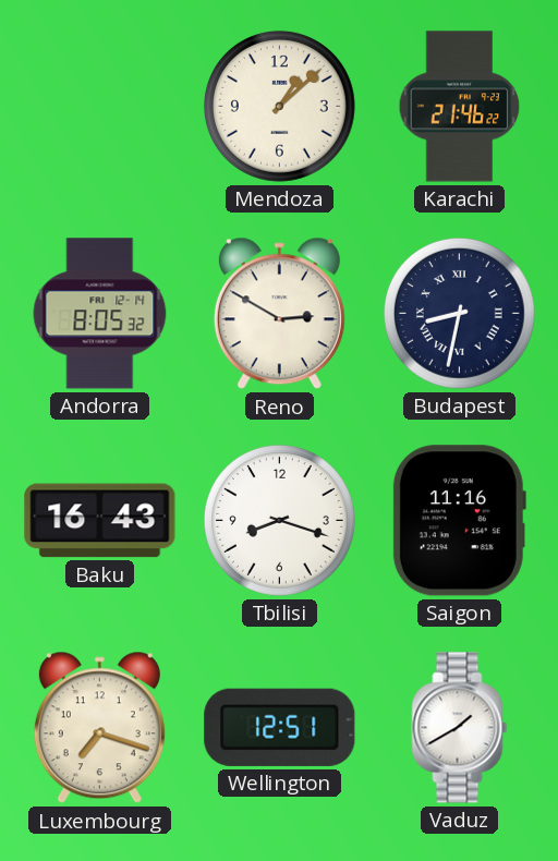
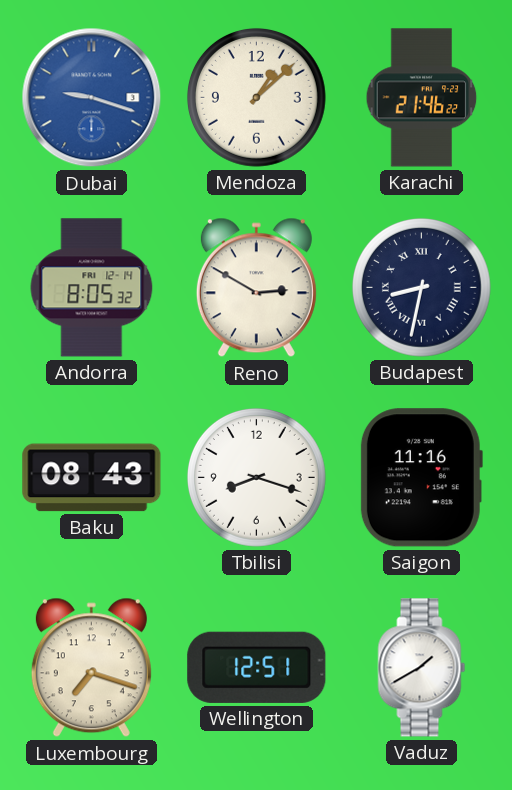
Dubai: none -> 9:18
Baku: 16:43 -> 08:43
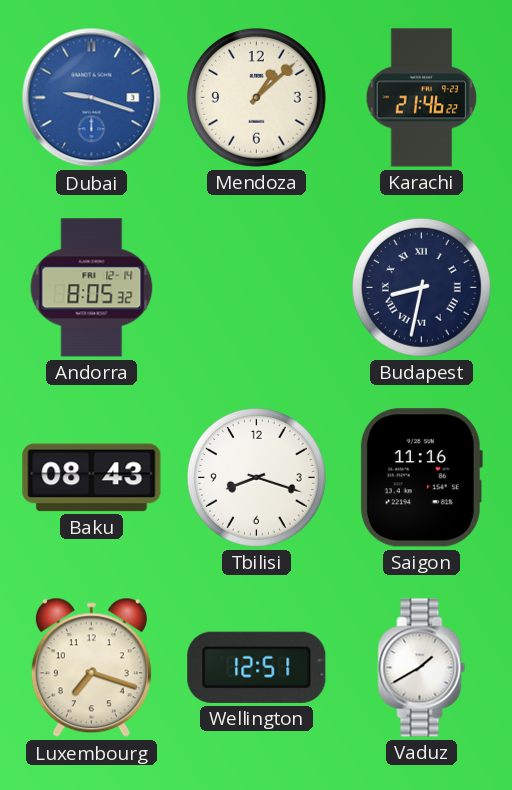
Reno: 2:50 -> none
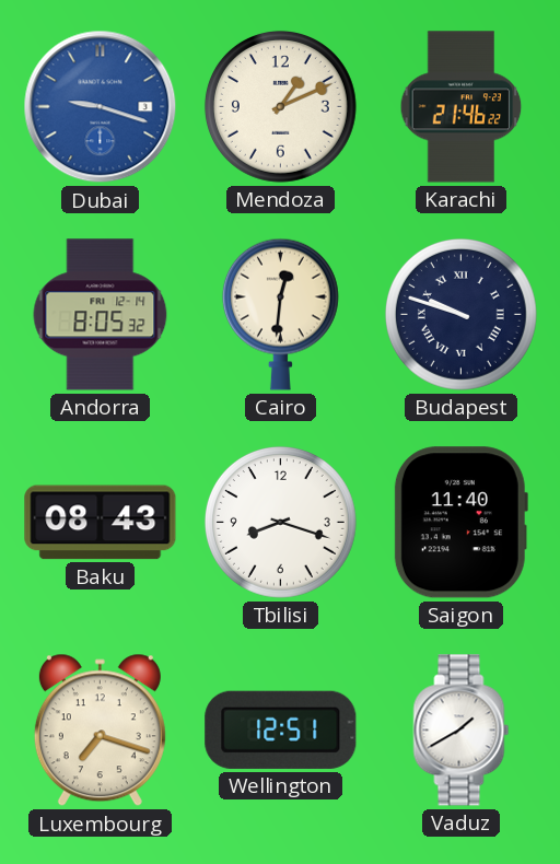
Mendoza: 1:08 -> 1:11
Cairo: none -> 12:31
Budapest: 8:32 -> 9:48
Saigon: 11:16 -> 11:40
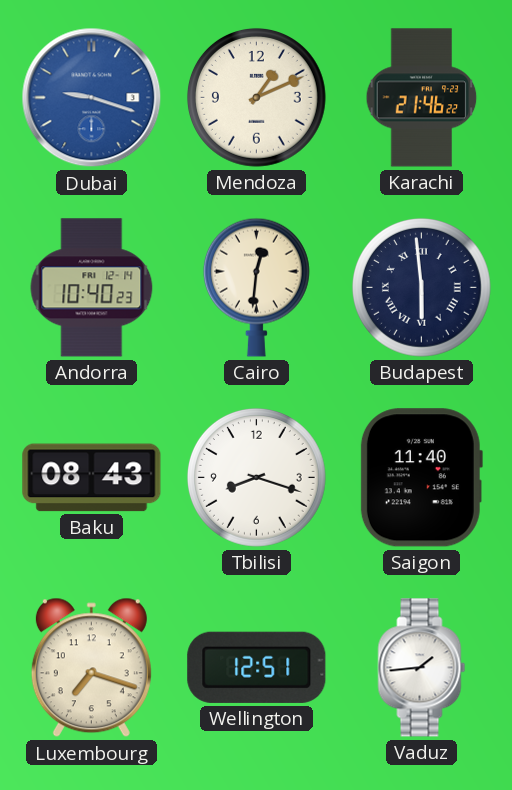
Andorra: 8:05 -> 10:40
Budapest: 9:48 -> 5:59
Vaduz: 1:40 -> 1:44
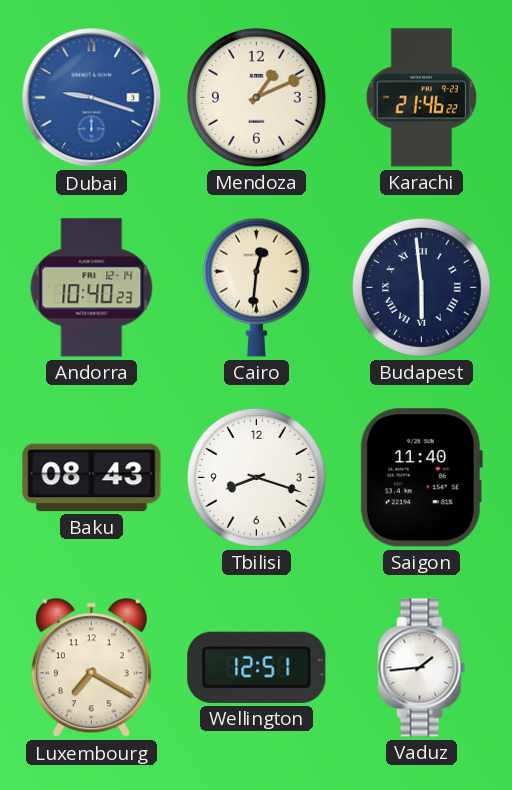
Luxembourg: 7:18 -> 7:20
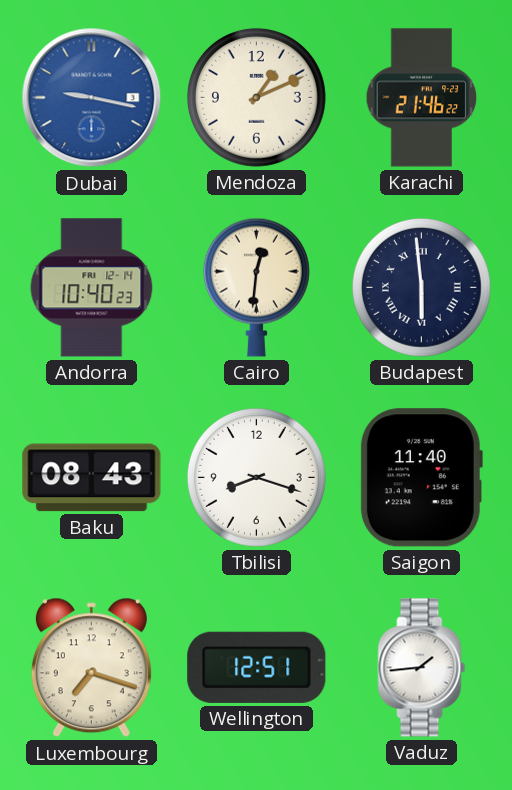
Dubai: 9:18 -> 9:17
Luxembourg: 7:20 -> 7:18
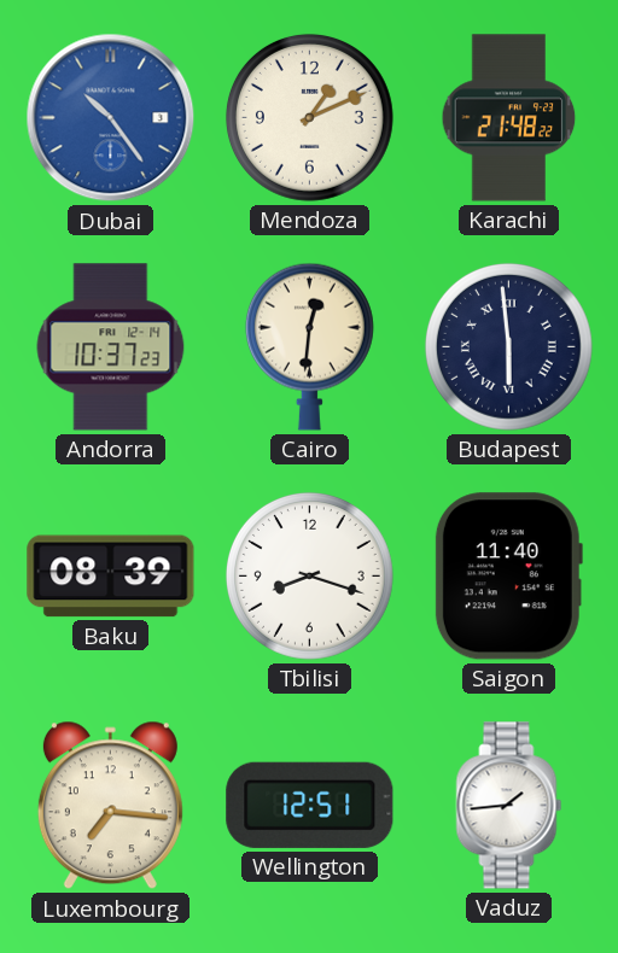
Dubai: 9:17 -> 10:24
Karachi: 21:46 -> 21:48
Andorra: 10:40 -> 10:37
Baku: 08:43 -> 08:39
Luxembourg: 7:18 -> 7:16
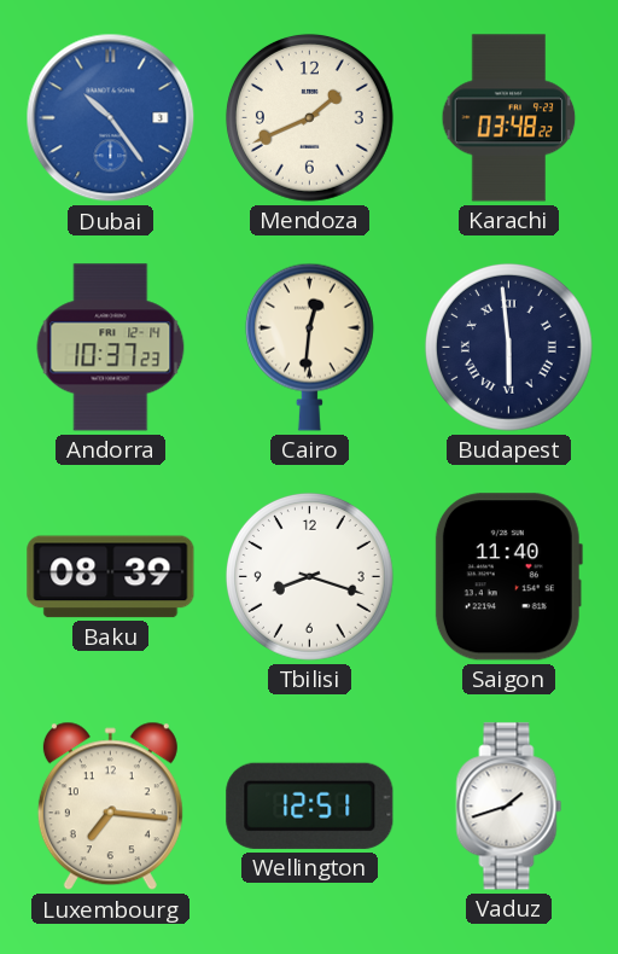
Mendoza: 1:11 -> 1:41
Karachi: 21:48 -> 03:48
Vaduz: 1:44 -> 1:42
